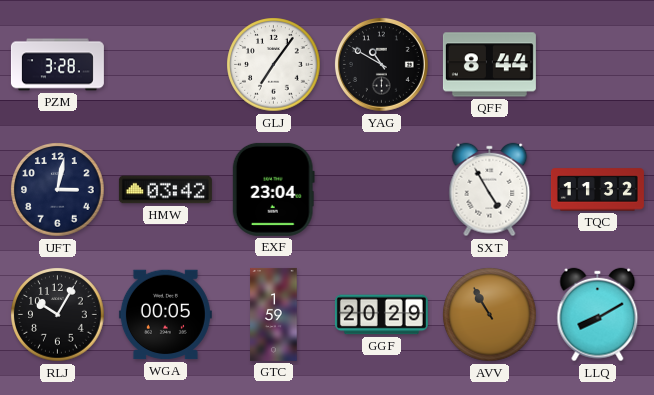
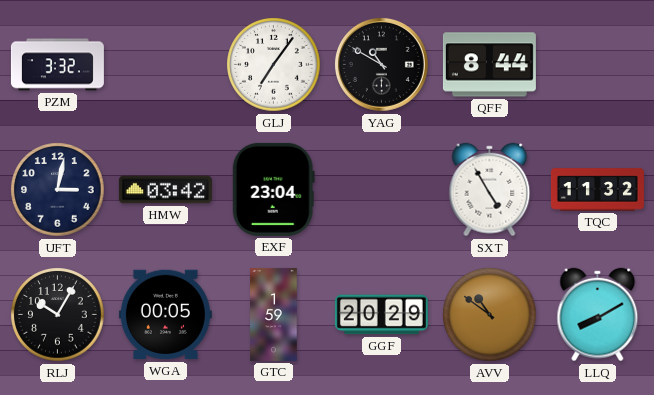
PZM: 3:28 -> 3:32
AVV: 10:55 -> 10:51
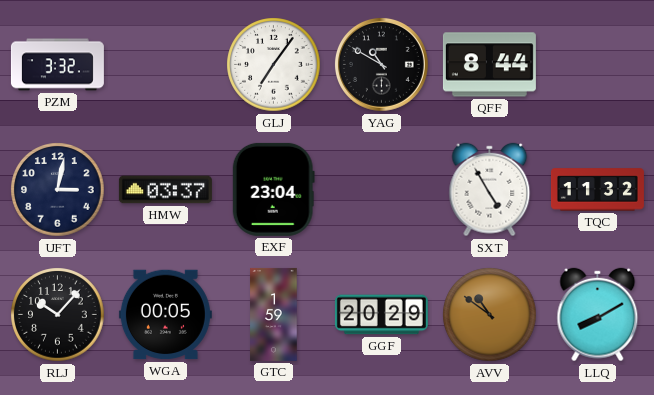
HMW: 03:42 -> 03:37
RLJ: 10:05 -> 10:07
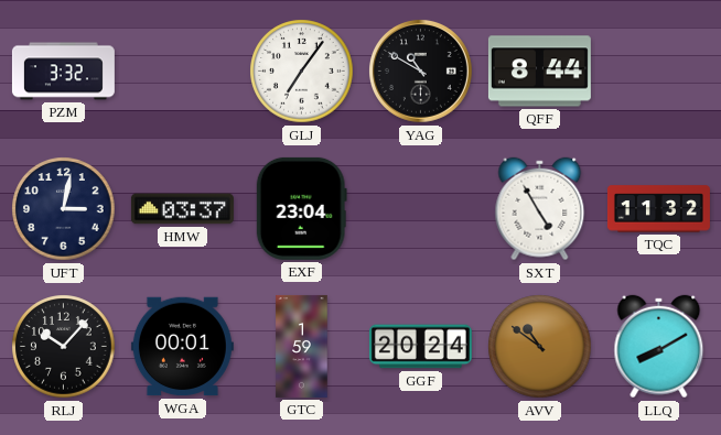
WGA: 00:05 -> 00:01
GGF: 20:29 -> 20:24
